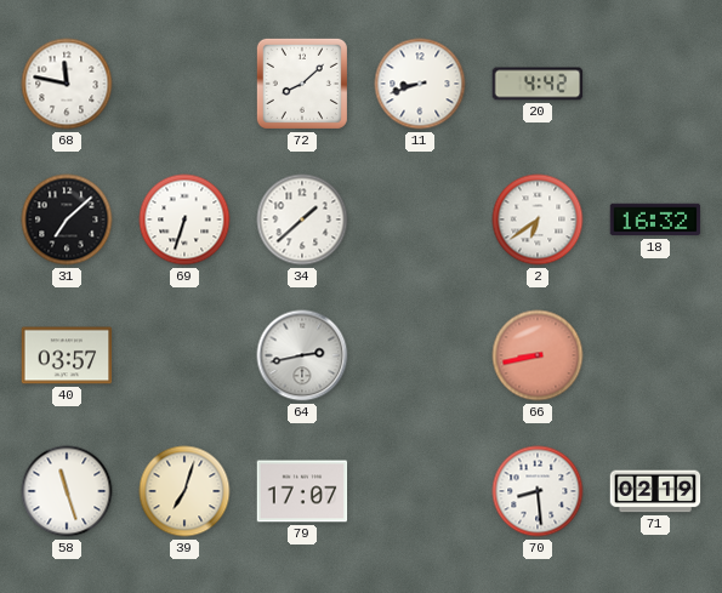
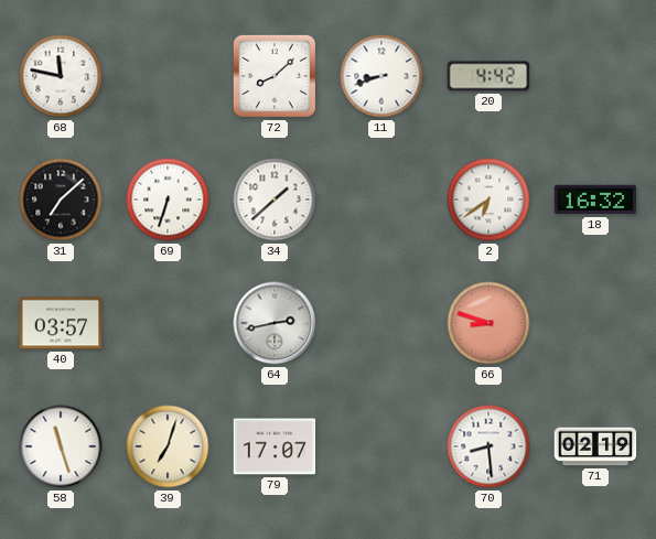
66: 8:43 -> 8:48
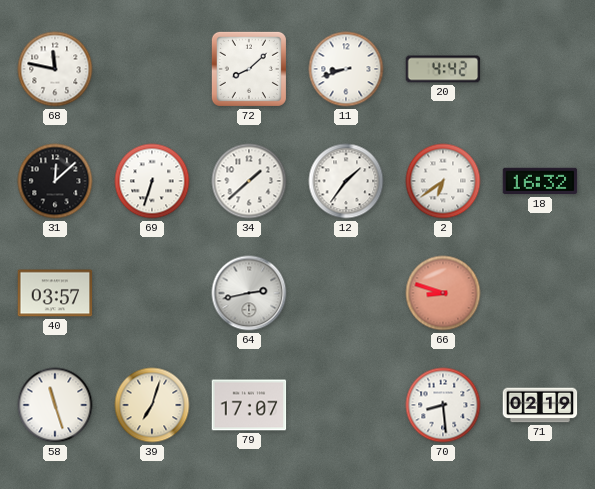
31: 7:08 -> 12:08
12: none -> 1:36
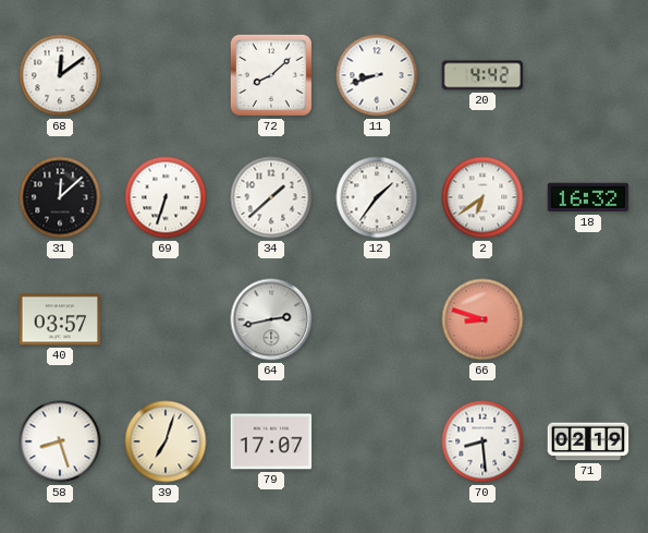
68: 11:47 -> 12:09
58: 11:27 -> 8:27
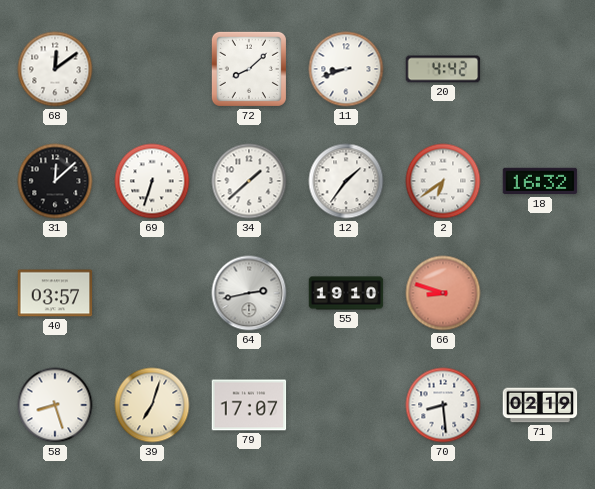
55: none -> 19:10
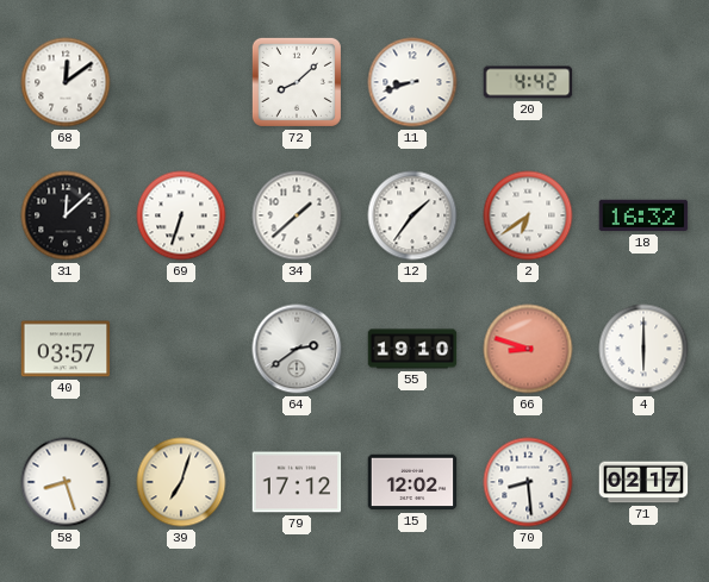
64: 2:43 -> 2:39
4: none -> 6:00
79: 17:07 -> 17:12
15: none -> 12:02
71: 02:19 -> 02:17
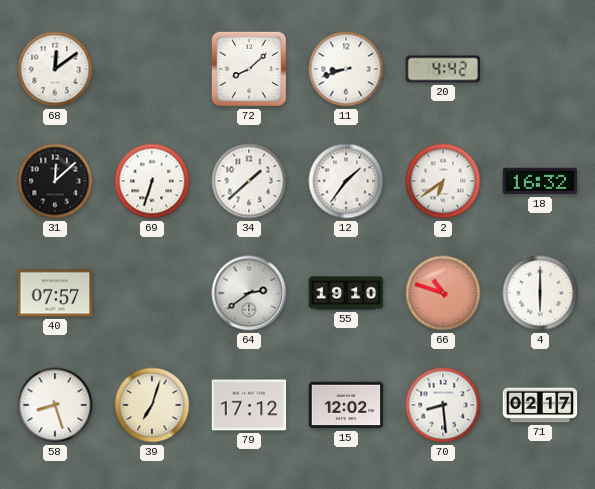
40: 03:57 -> 07:57
66: 8:48 -> 10:48
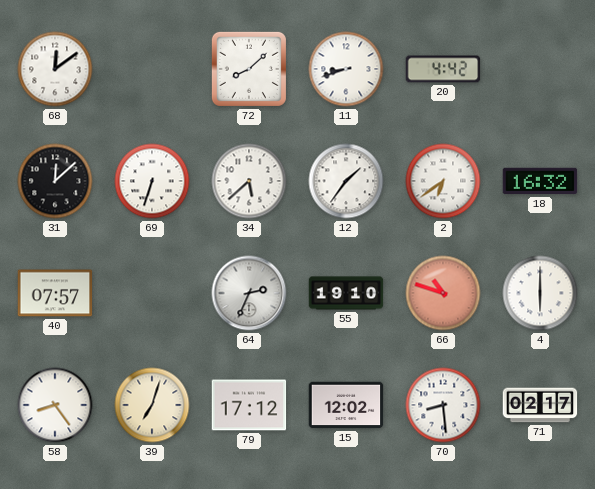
34: 1:38 -> 5:38
64: 2:39 -> 2:34
58: 8:27 -> 8:24
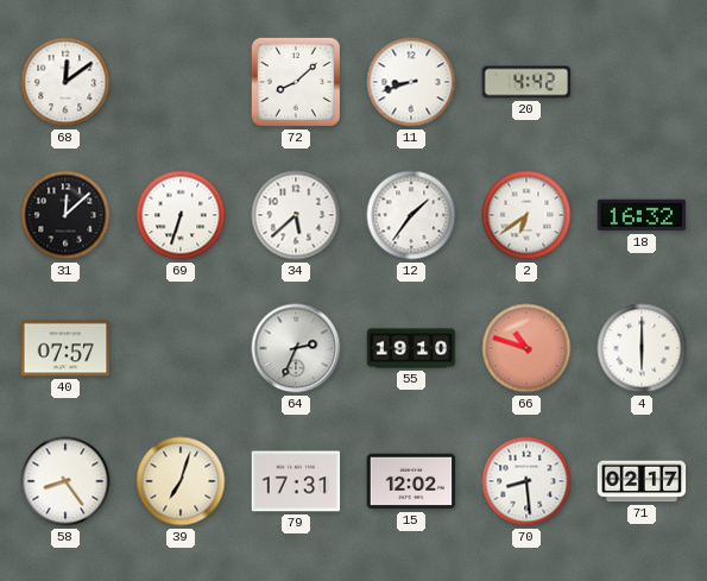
79: 17:12 -> 17:31
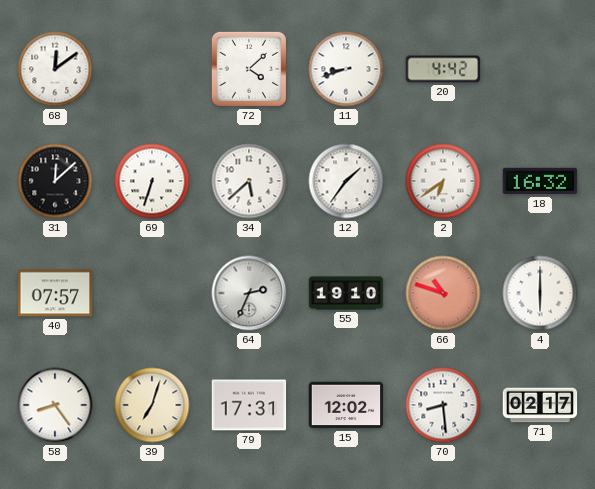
72: 8:08 -> 4:08
